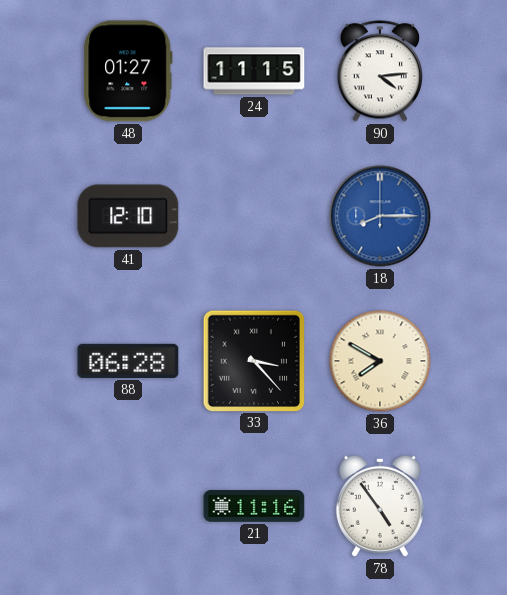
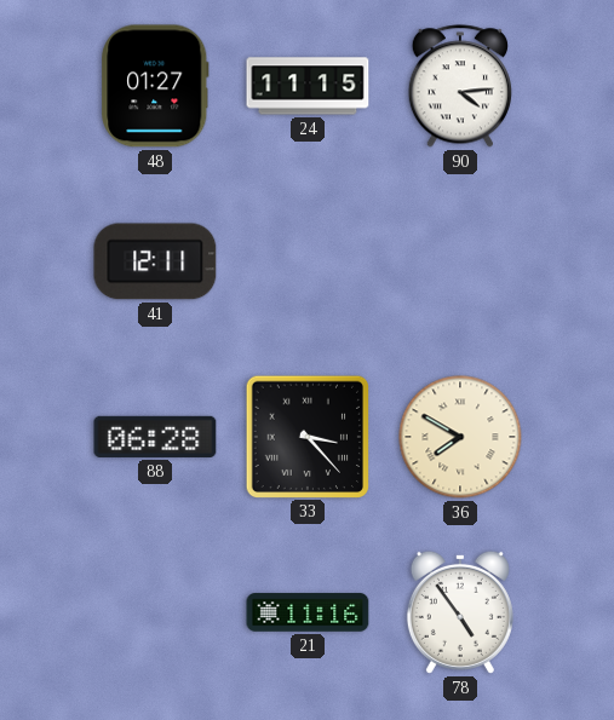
41: 12:10 -> 12:11
18: 8:15 -> none
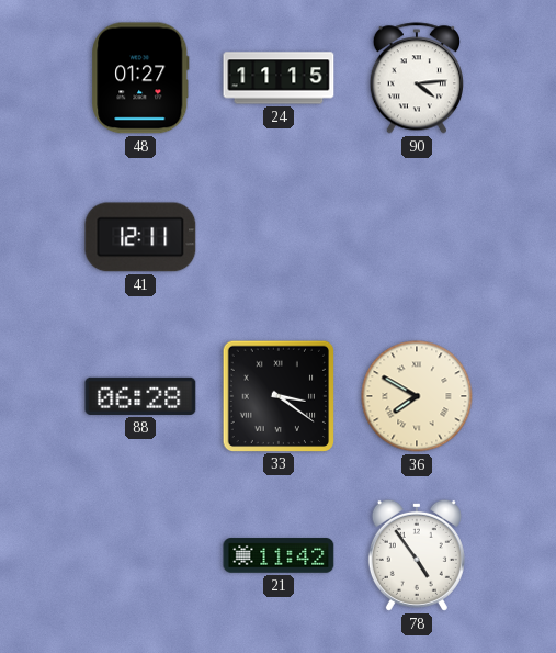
33: 3:23 -> 3:21
21: 11:16 -> 11:42
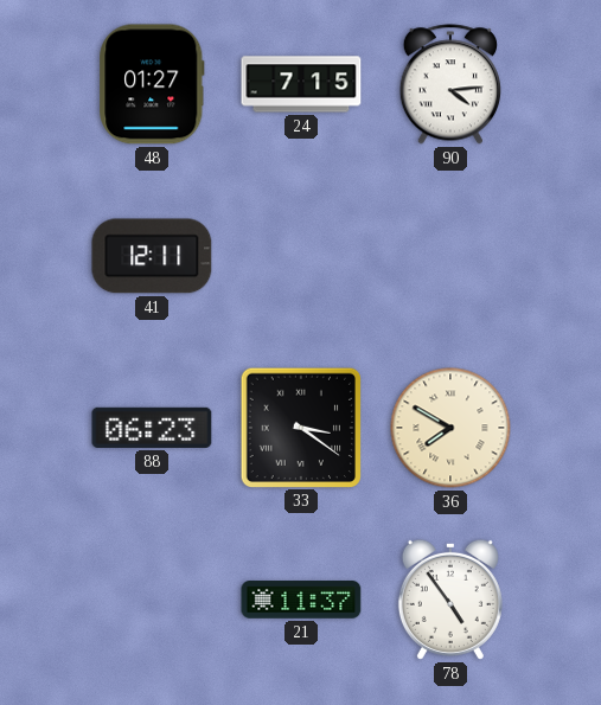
24: 11:15 -> 7:15
88: 06:28 -> 06:23
21: 11:42 -> 11:37
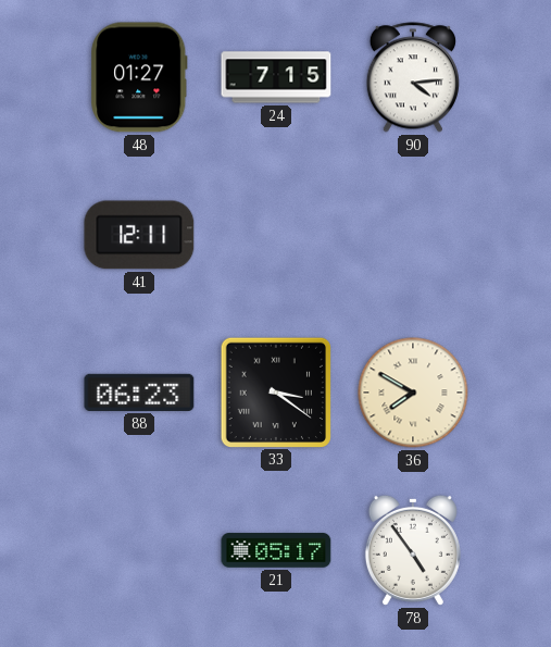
21: 11:37 -> 05:17
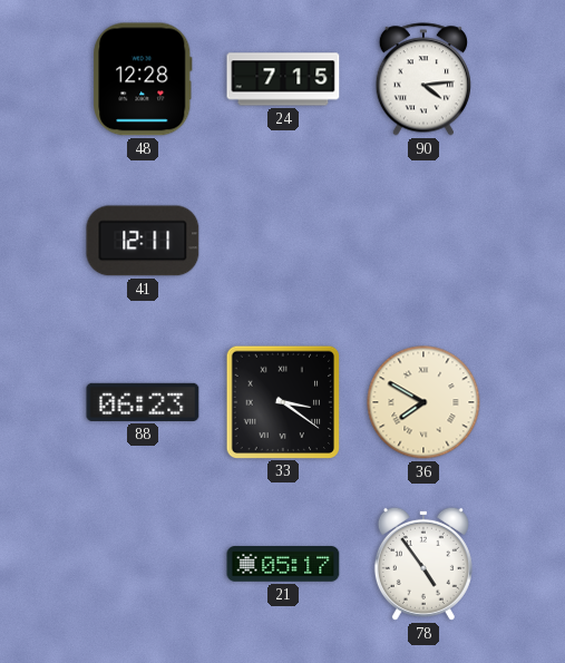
48: 01:27 -> 12:28
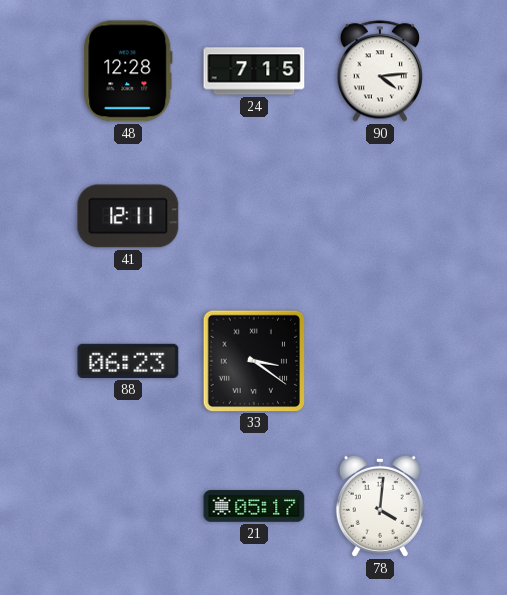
36: 7:50 -> none
78: 4:54 -> 4:01
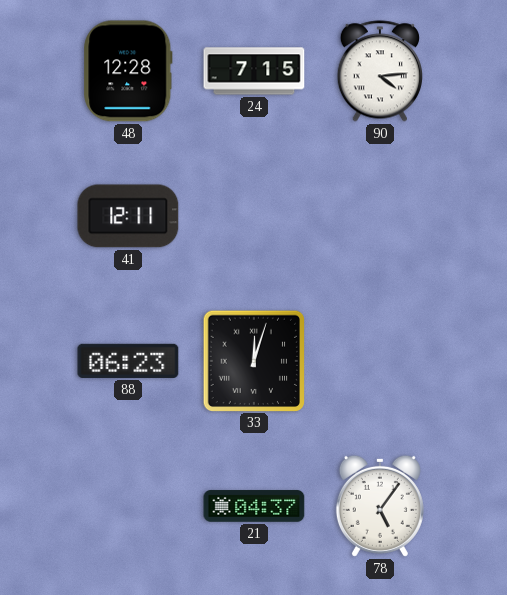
33: 3:21 -> 12:03
21: 05:17 -> 04:37
78: 4:01 -> 5:06
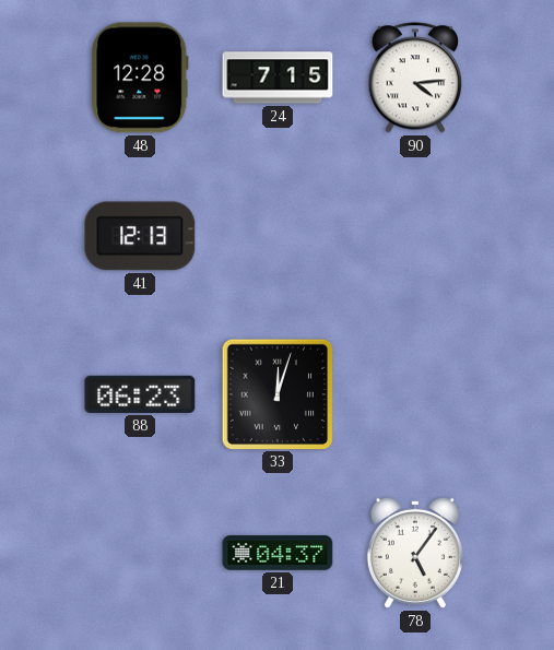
41: 12:11 -> 12:13
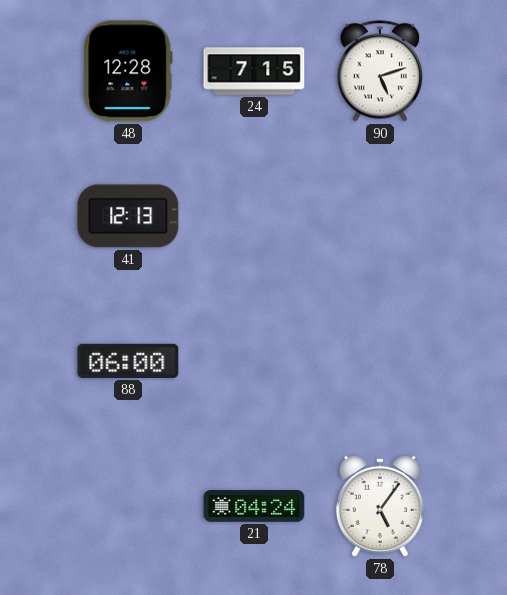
90: 4:14 -> 5:12
88: 06:23 -> 06:00
33: 12:03 -> none
21: 04:37 -> 04:24
